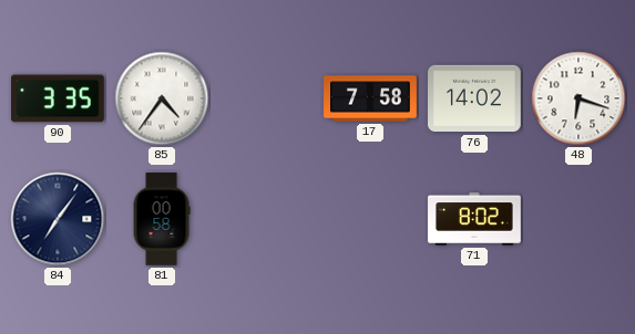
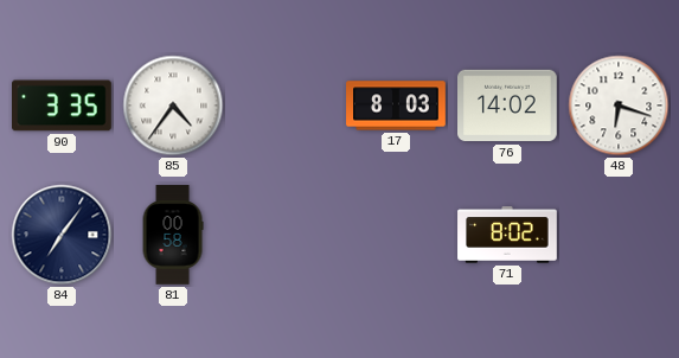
17: 7:58 -> 8:03
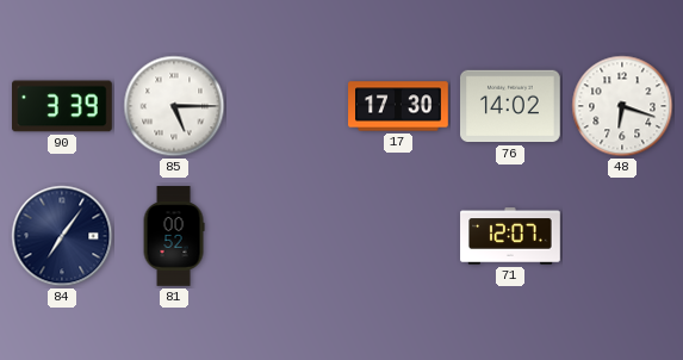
90: 3:35 -> 3:39
85: 4:36 -> 5:15
17: 8:03 -> 17:30
81: 00:58 -> 00:52
71: 8:02 -> 12:07
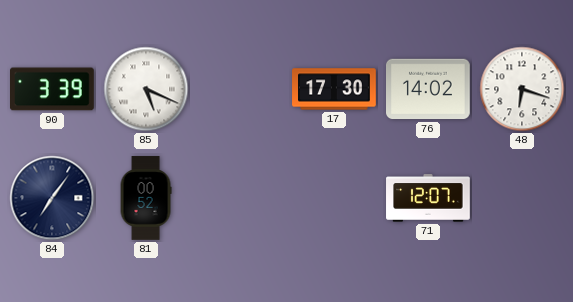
85: 5:15 -> 5:19
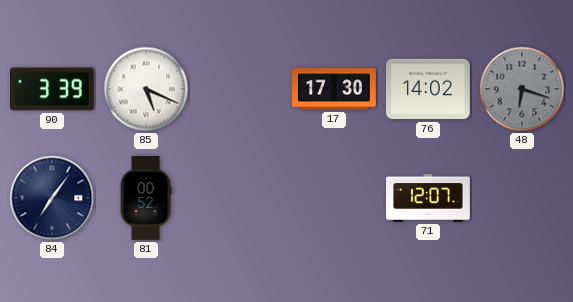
48 dial: white -> grey
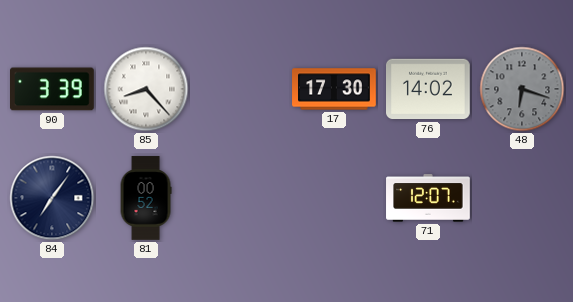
85: 5:19 -> 8:23
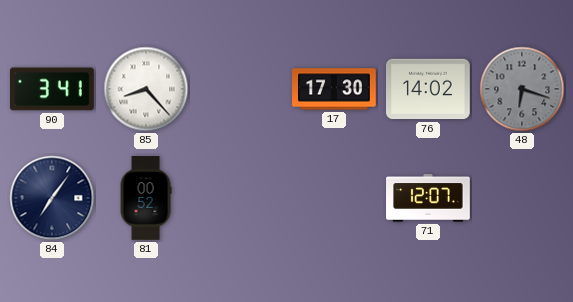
90: 3:39 -> 3:41
